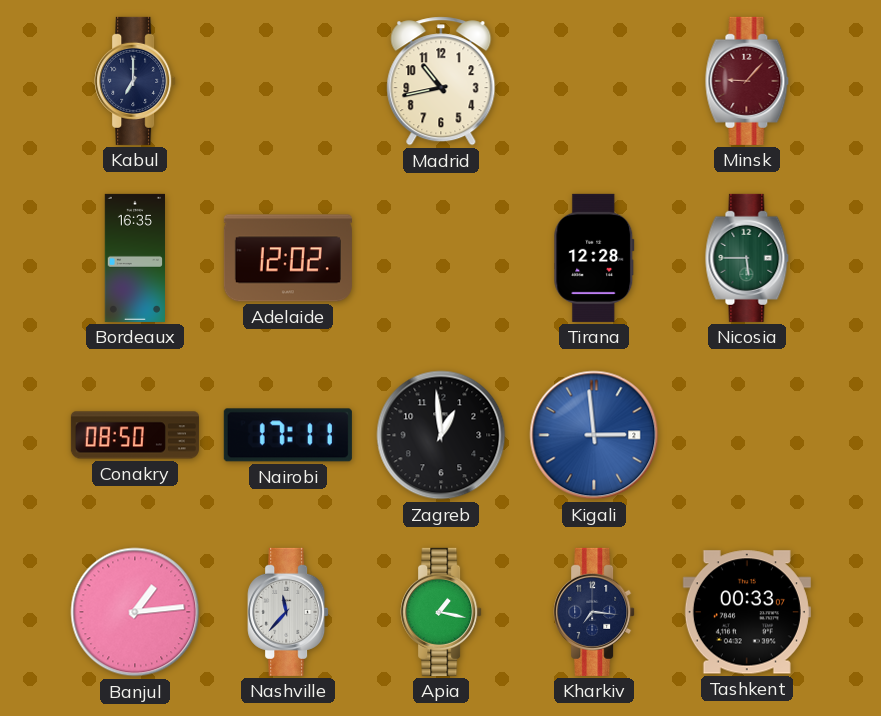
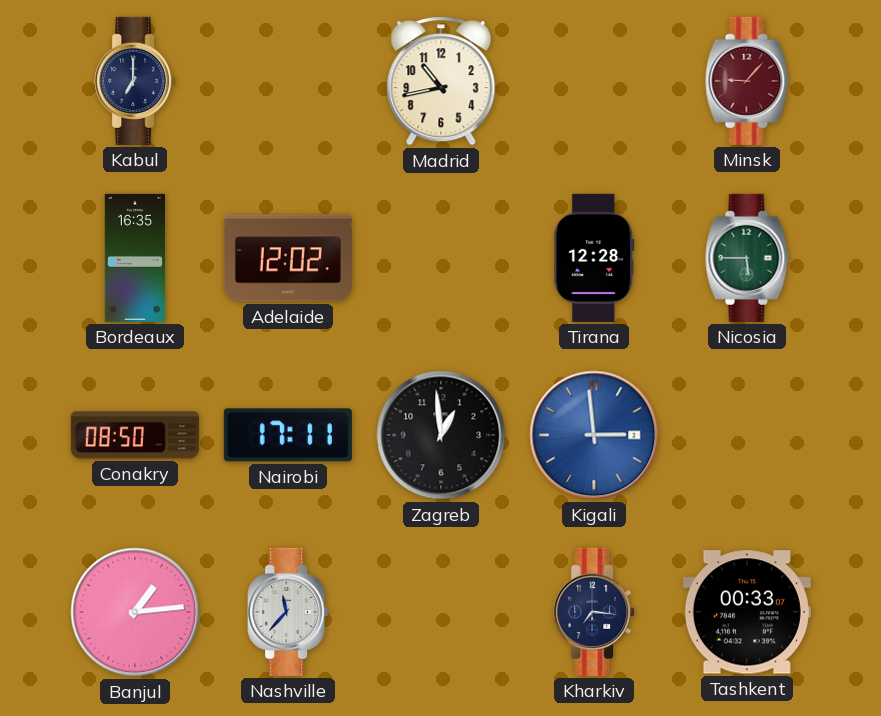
Apia: 1:17 -> none
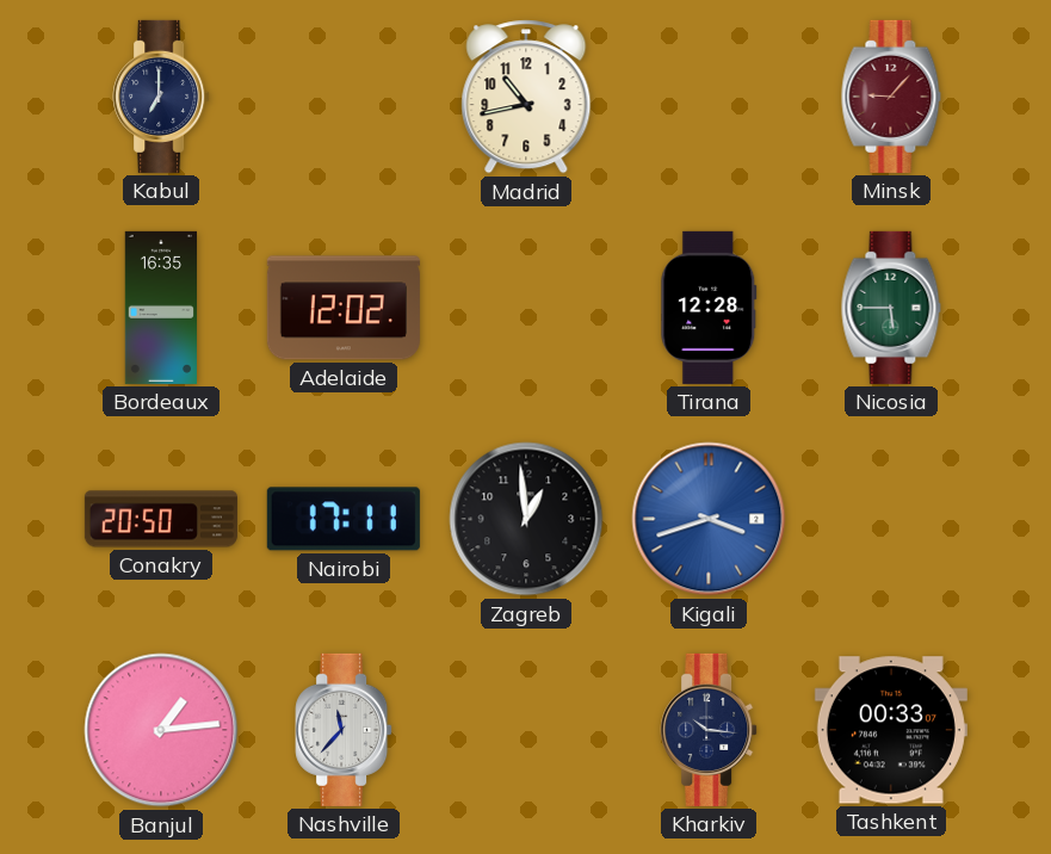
Conakry: 08:50 -> 20:50
Kigali: 2:59 -> 3:42
Kharkiv: 7:16 -> 10:16
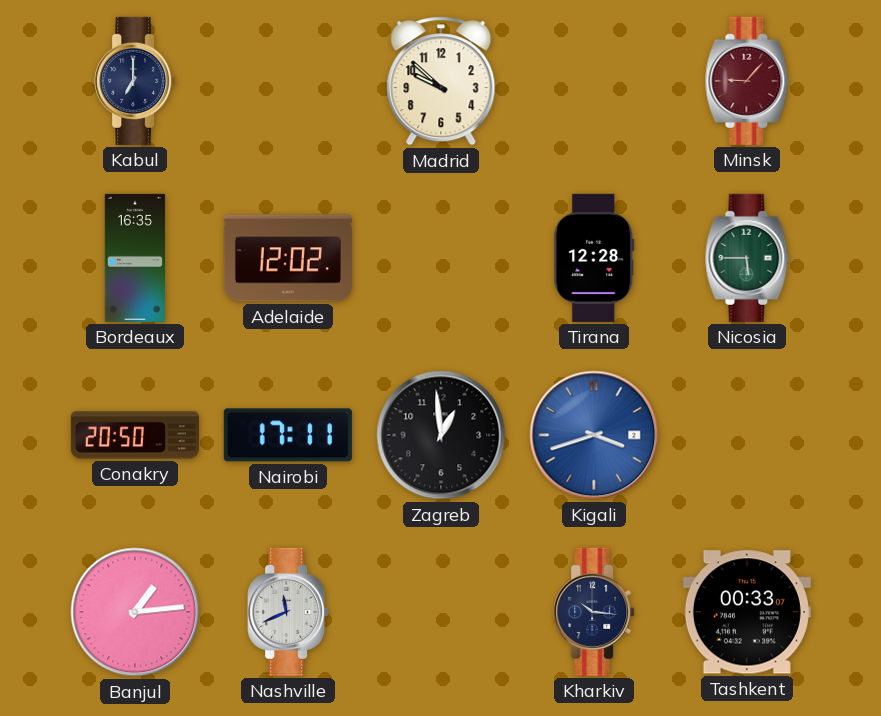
Madrid: 10:43 -> 9:52
Nashville: 11:37 -> 11:41
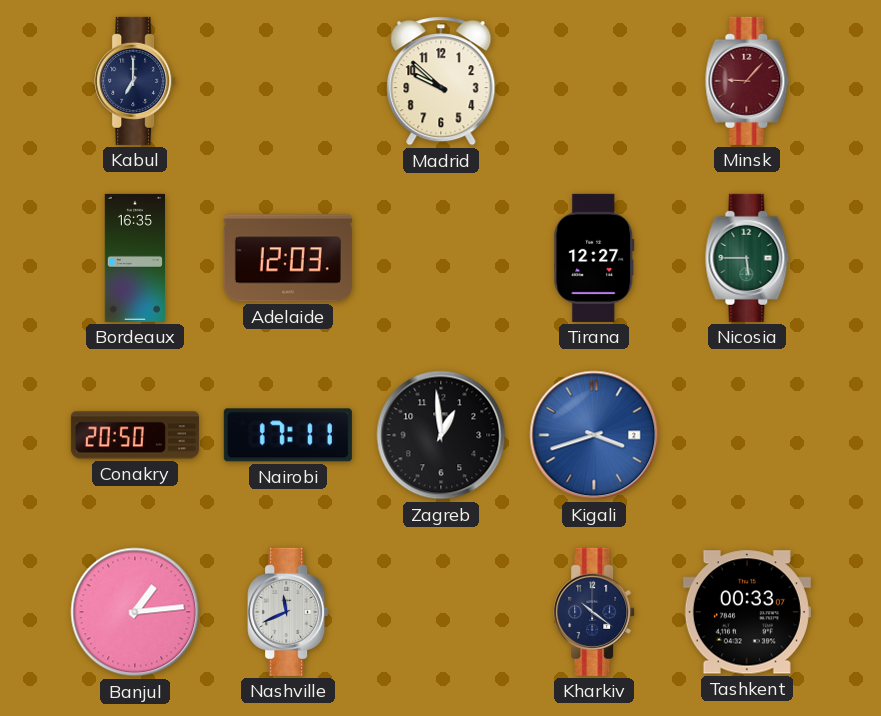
Adelaide: 12:02 -> 12:03
Tirana: 12:28 -> 12:27
Kharkiv: 10:16 -> 10:21
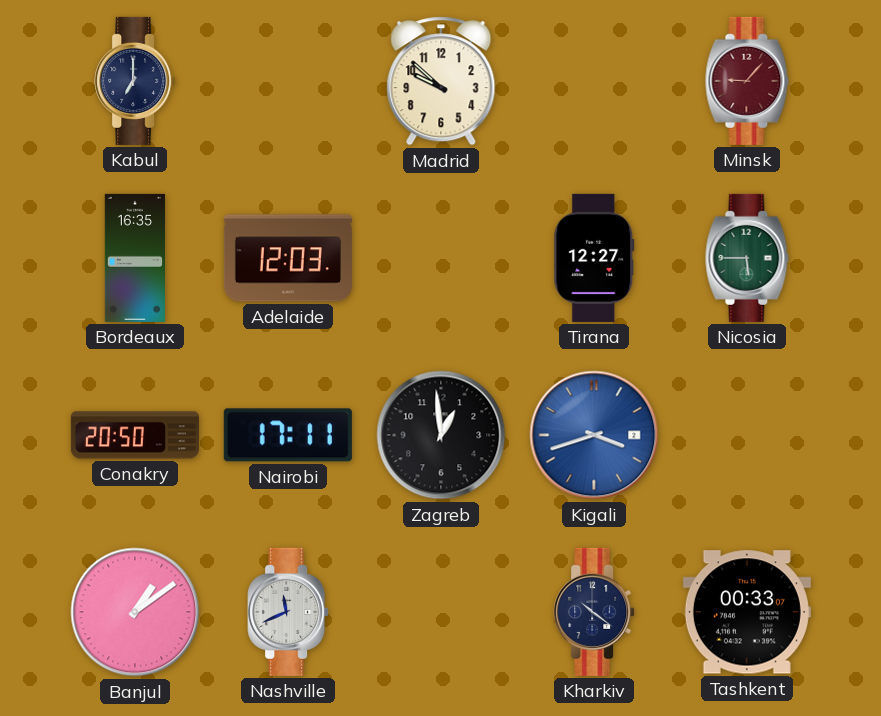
Banjul: 1:14 -> 1:09
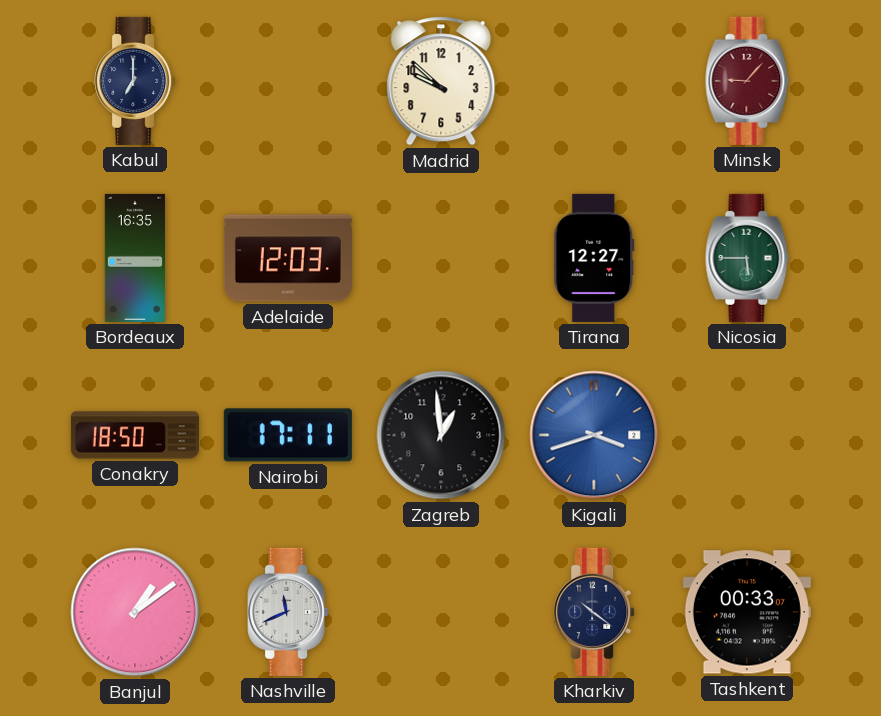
Conakry: 20:50 -> 18:50
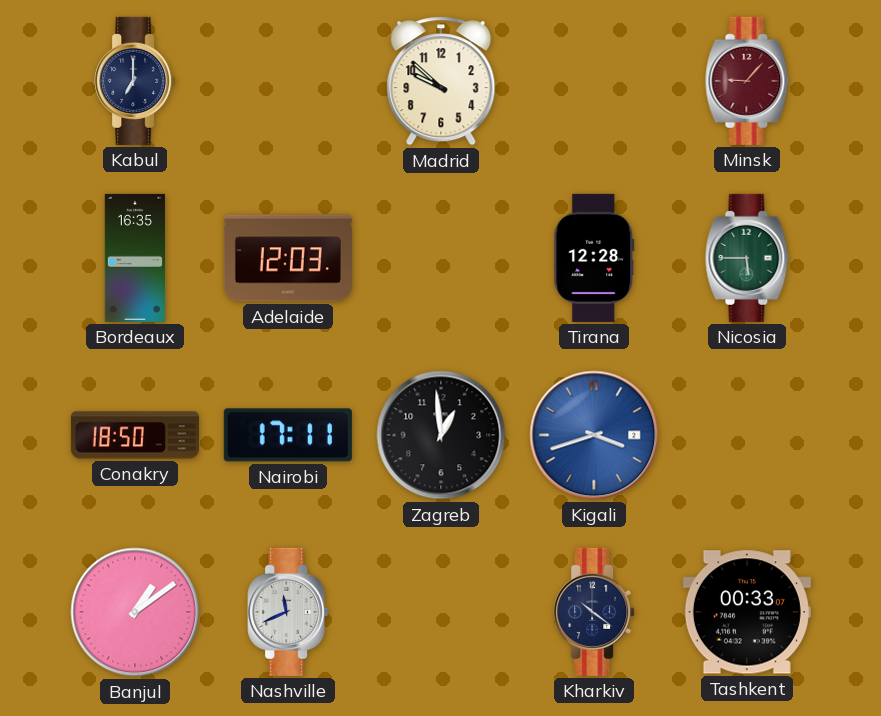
Tirana: 12:27 -> 12:28
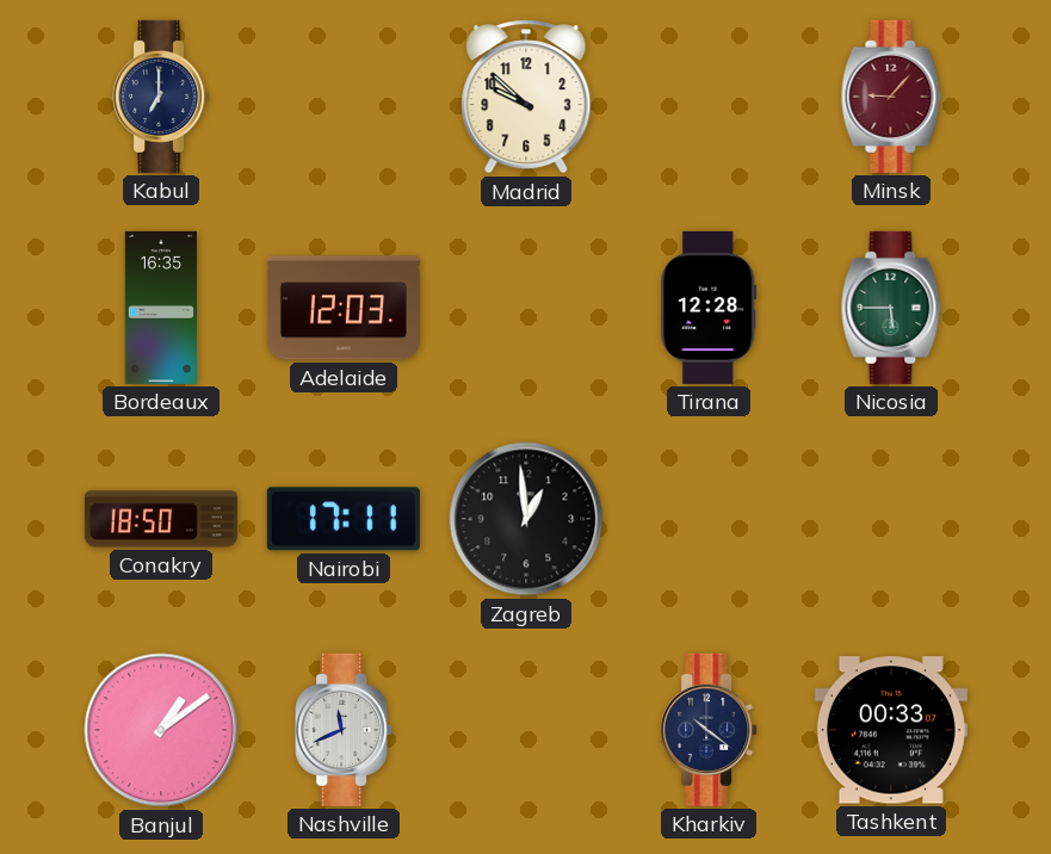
Kigali: 3:42 -> none
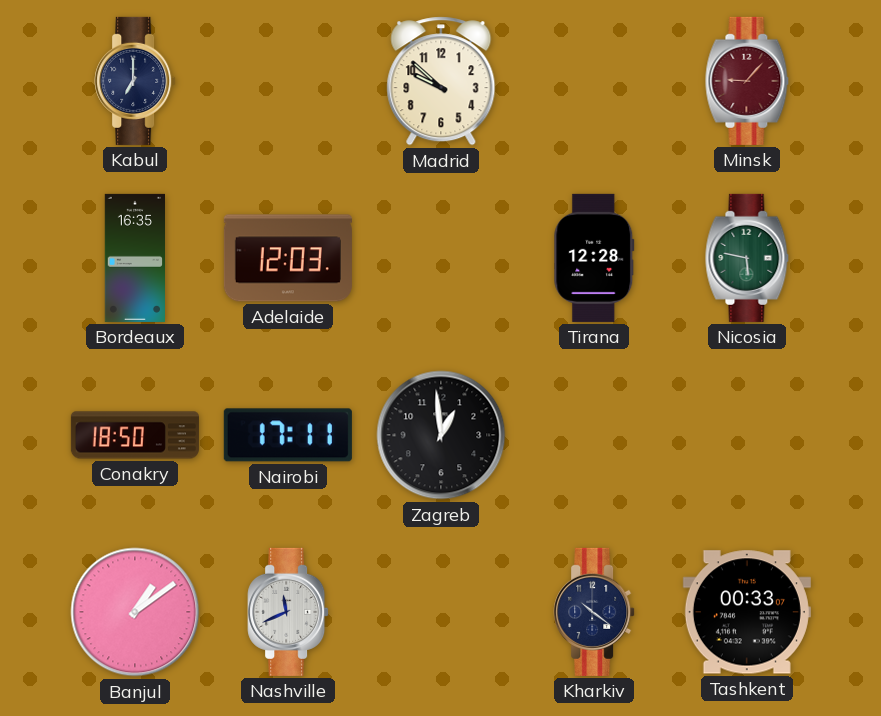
Nicosia: 5:45 -> 5:47
